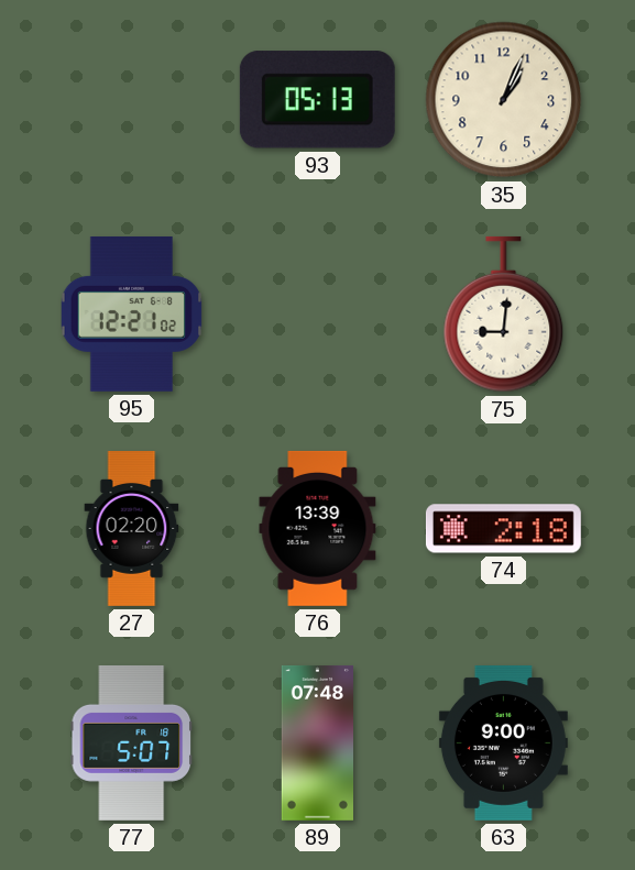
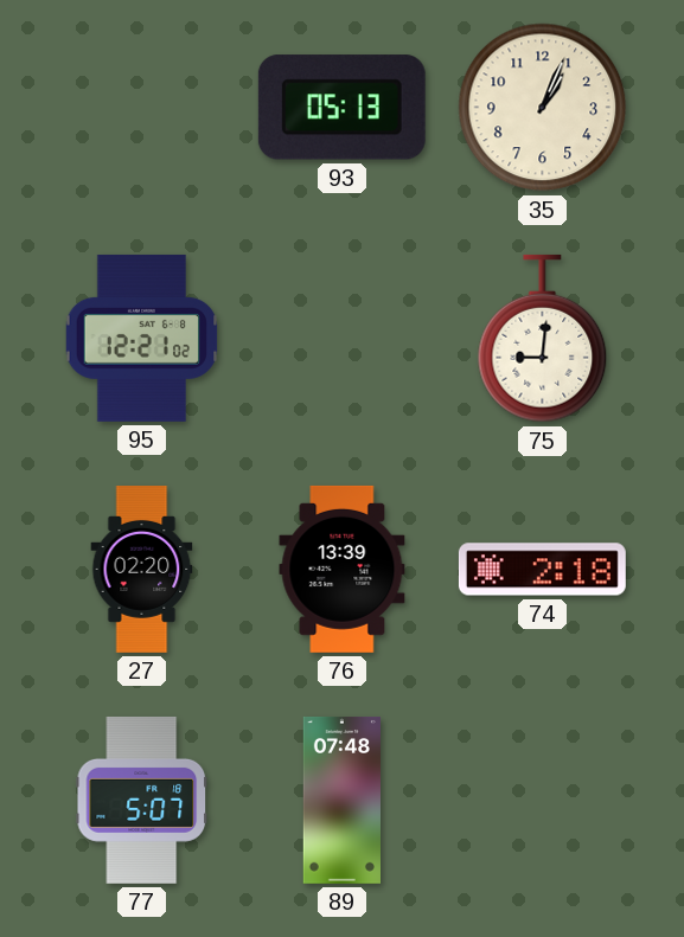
63: 9:00 -> none
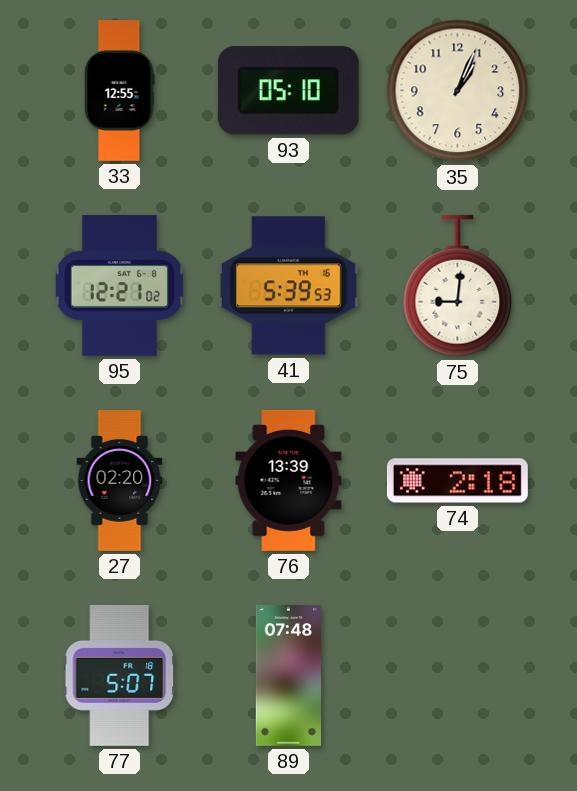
33: none -> 12:55
93: 05:13 -> 05:10
41: none -> 5:39
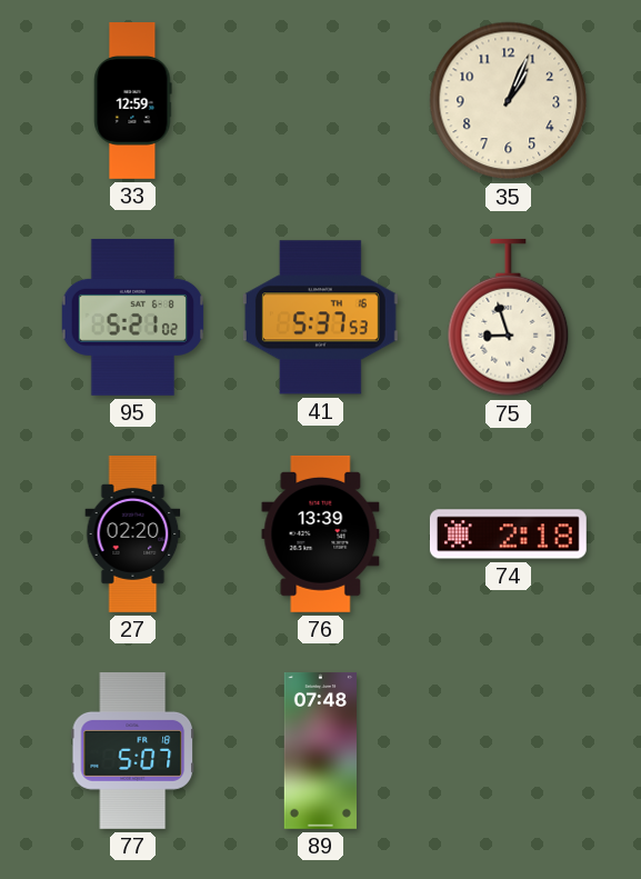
33: 12:55 -> 12:59
93: 05:10 -> none
95: 12:21 -> 5:21
41: 5:39 -> 5:37
75: 9:01 -> 8:57
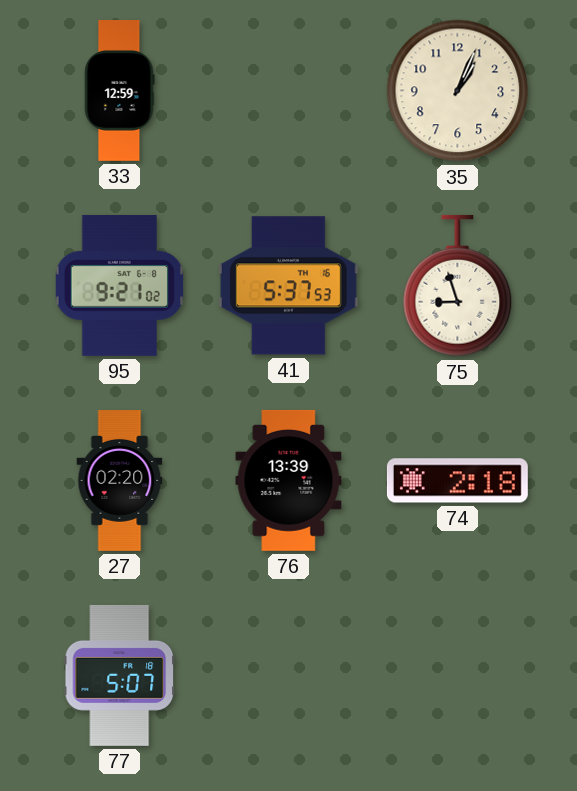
95: 5:21 -> 9:21
89: 07:48 -> none
